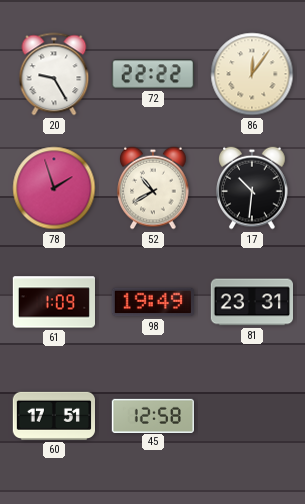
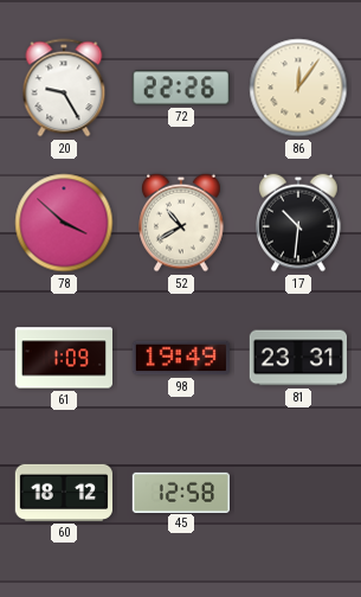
72: 22:22 -> 22:26
78: 1:57 -> 3:52
60: 17:51 -> 18:12
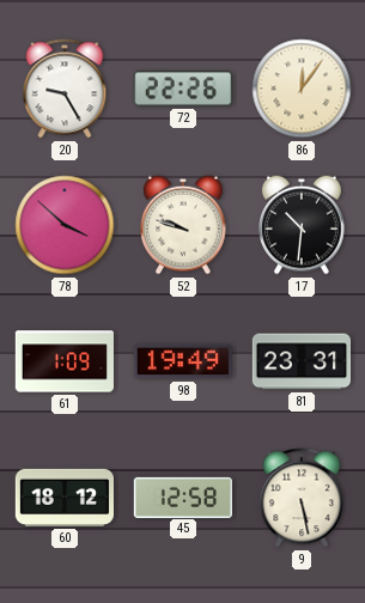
52: 10:40 -> 9:48
9: none -> 5:28
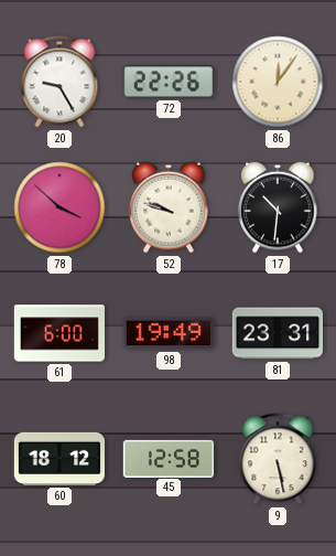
61: 1:09 -> 6:00
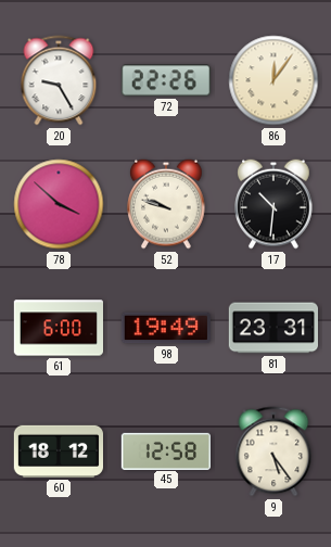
9: 5:28 -> 5:24
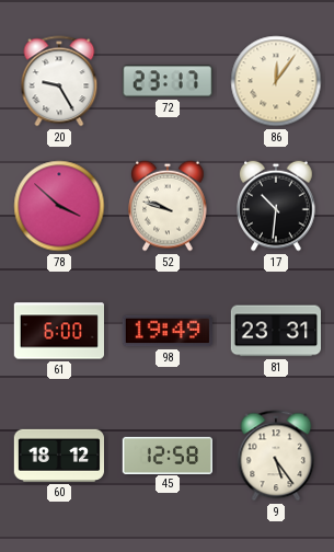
72: 22:26 -> 23:17
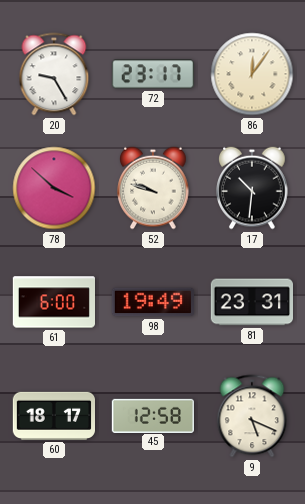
60: 18:12 -> 18:17
9: 5:24 -> 5:19
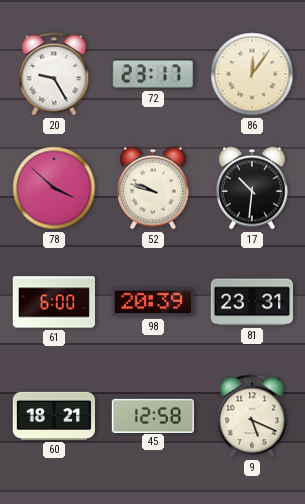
98: 19:49 -> 20:39
60: 18:17 -> 18:21
